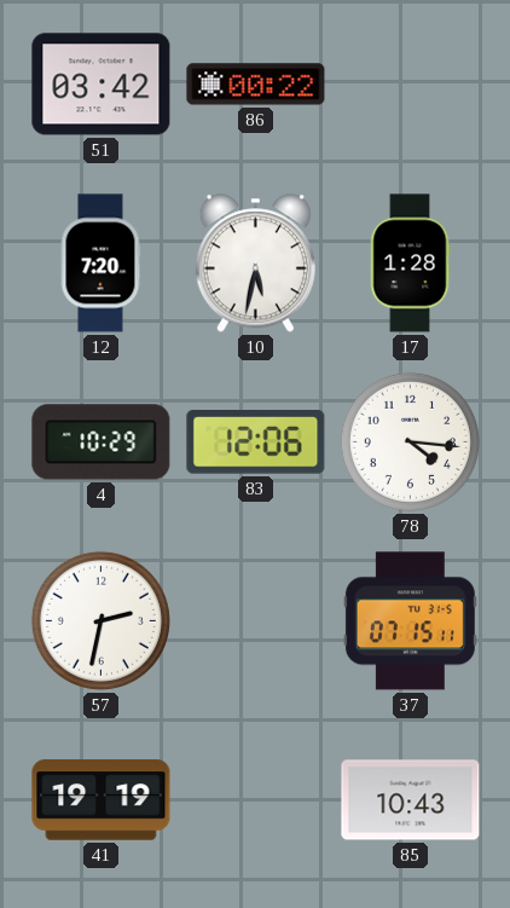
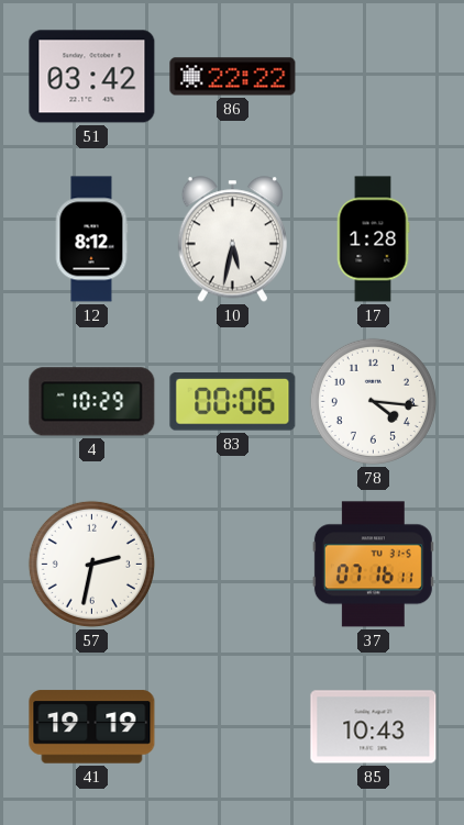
86: 00:22 -> 22:22
12: 7:20 -> 8:12
83: 12:06 -> 00:06
37: 07:15 -> 07:16
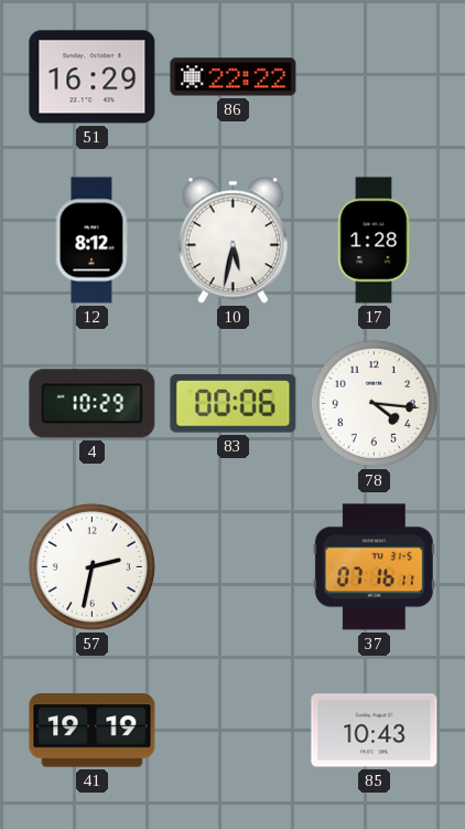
51: 03:42 -> 16:29
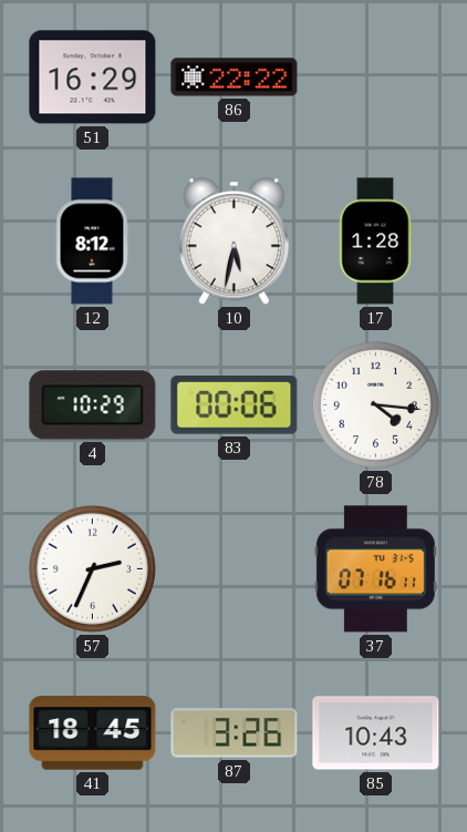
57: 2:32 -> 2:34
41: 19:19 -> 18:45
87: none -> 3:26
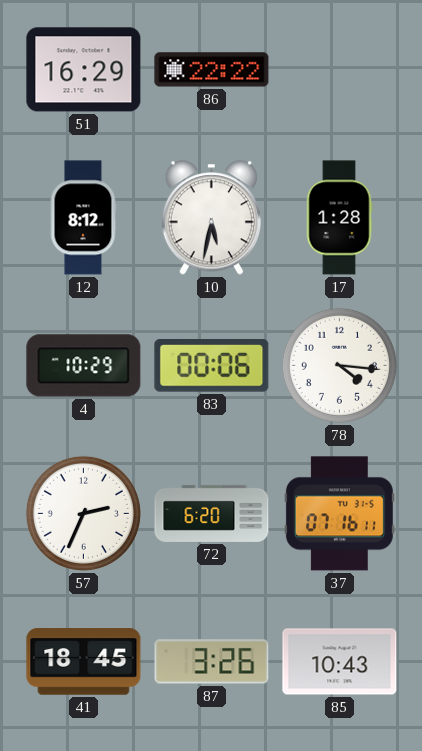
72: none -> 6:20
